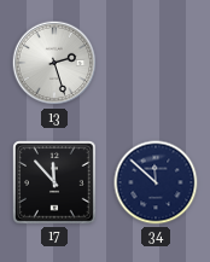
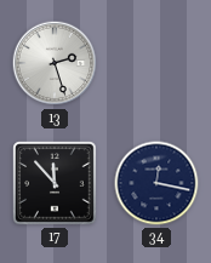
34: 11:52 -> 12:17
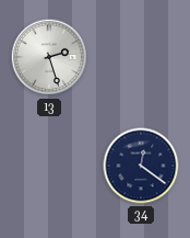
17: 11:53 -> none
34: 12:17 -> 12:21
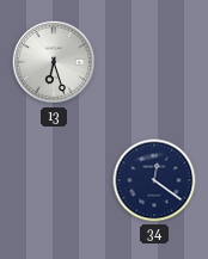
13: 2:27 -> 6:27
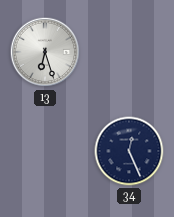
34: 12:21 -> 12:26
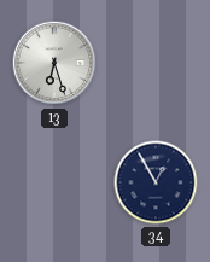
34: 12:26 -> 12:55
